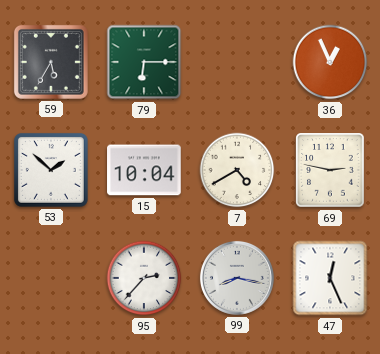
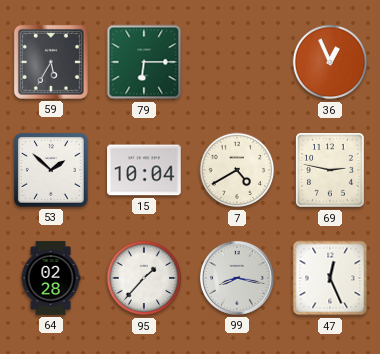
64: none -> 02:28
95: 2:37 -> 1:37
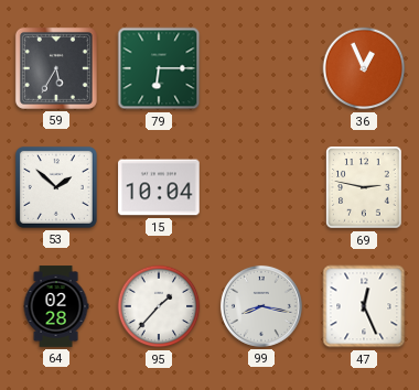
7: 4:40 -> none
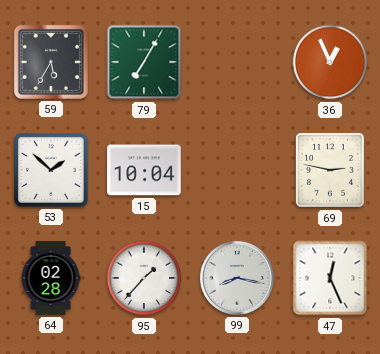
79: 6:15 -> 7:05
